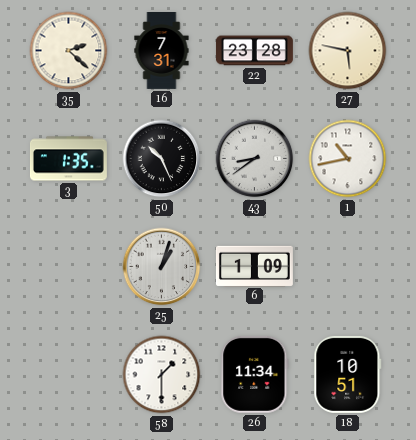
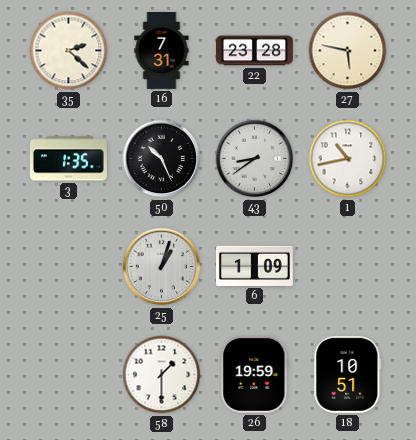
26: 11:34 -> 19:59
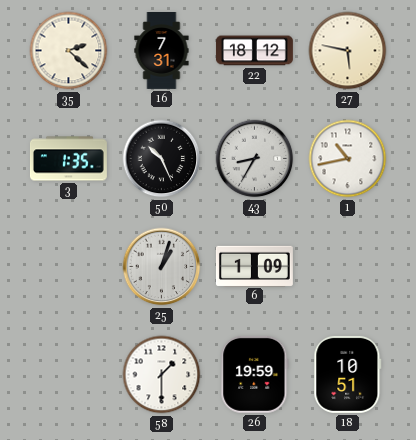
22: 23:28 -> 18:12
43: 8:39 -> 8:35
